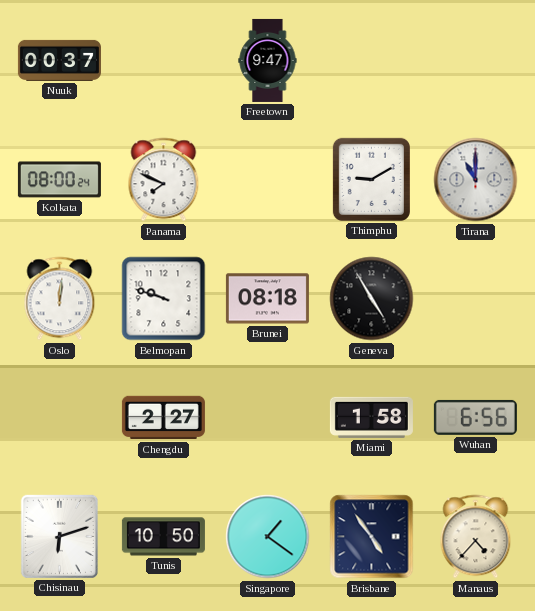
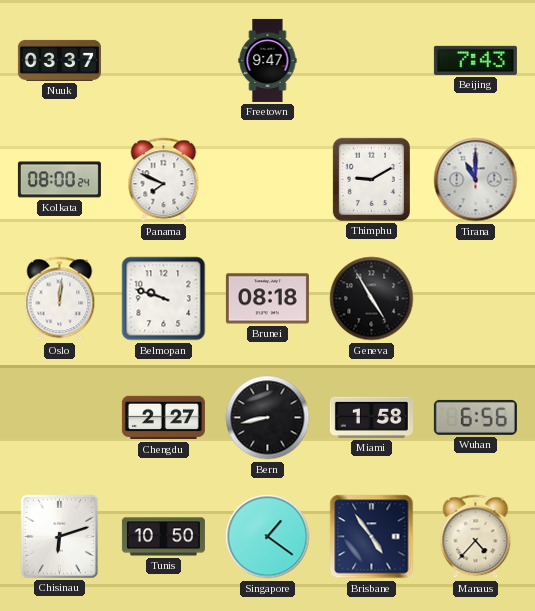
Nuuk: 00:37 -> 03:37
Beijing: none -> 7:43
Bern: none -> 8:43
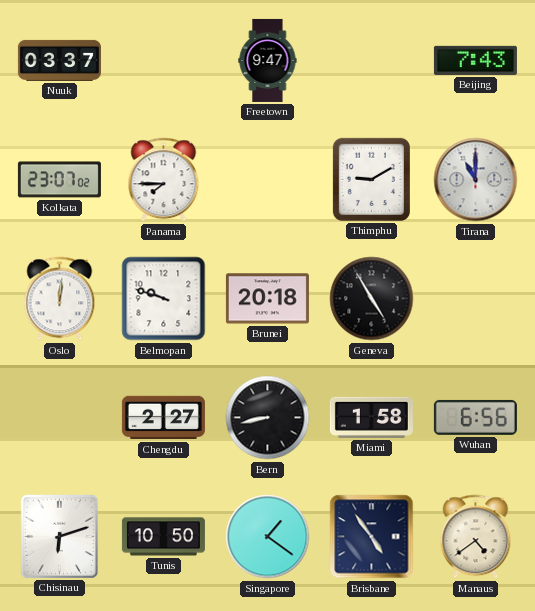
Kolkata: 08:00 -> 23:07
Panama: 7:49 -> 7:45
Brunei: 08:18 -> 20:18
Manaus: 4:37 -> 4:39
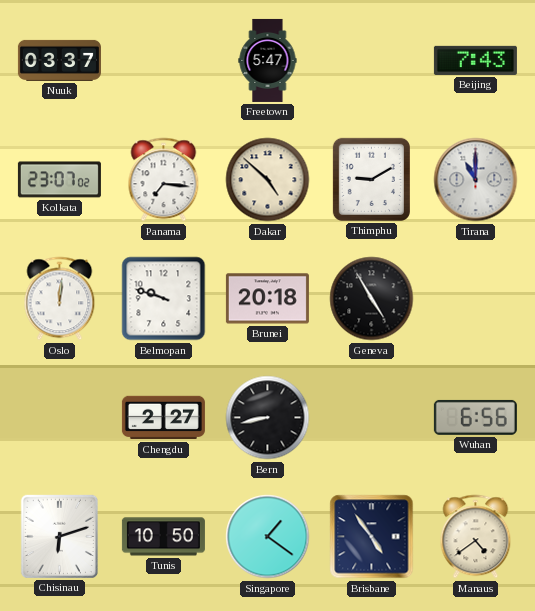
Freetown: 9:47 -> 5:47
Panama: 7:45 -> 7:16
Dakar: none -> 4:52
Miami: 1:58 -> none
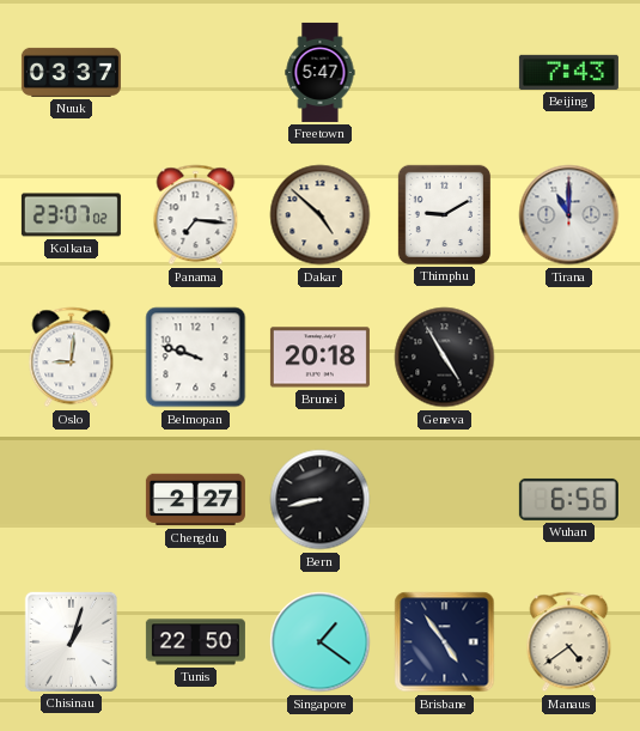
Oslo: 12:01 -> 9:01
Chisinau: 6:12 -> 1:03
Tunis: 10:50 -> 22:50
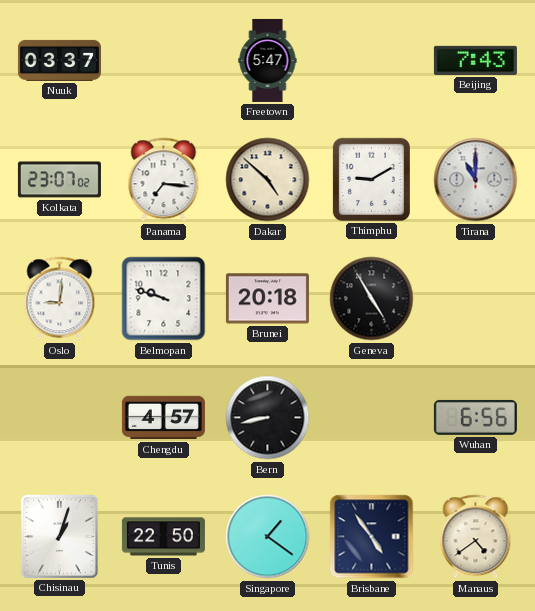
Chengdu: 2:27 -> 4:57
